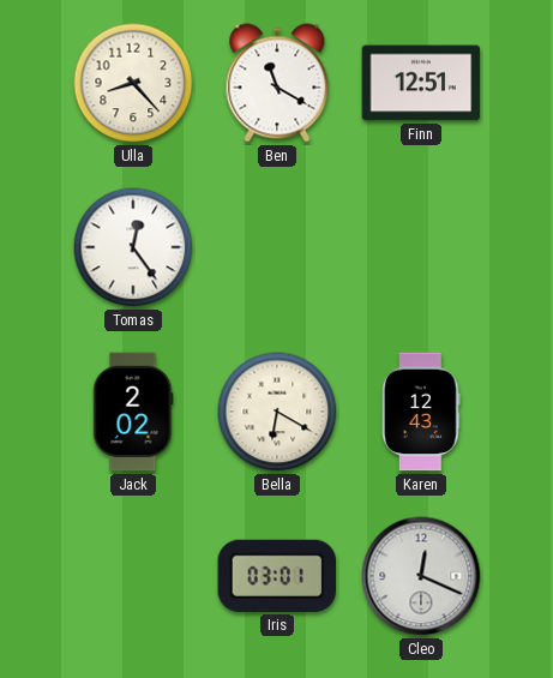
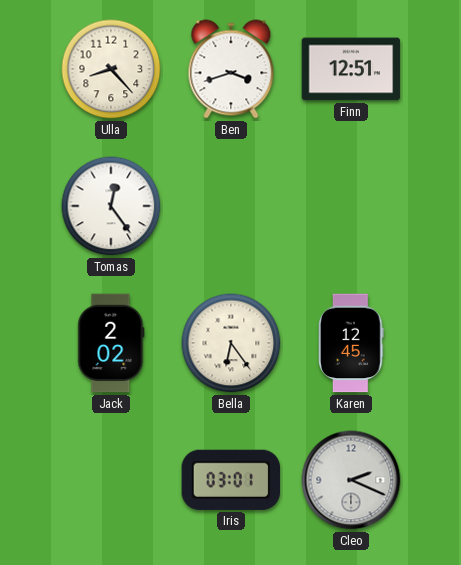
Ben: 11:20 -> 3:42
Bella: 6:20 -> 6:24
Karen: 12:43 -> 12:45
Cleo: 12:19 -> 2:19
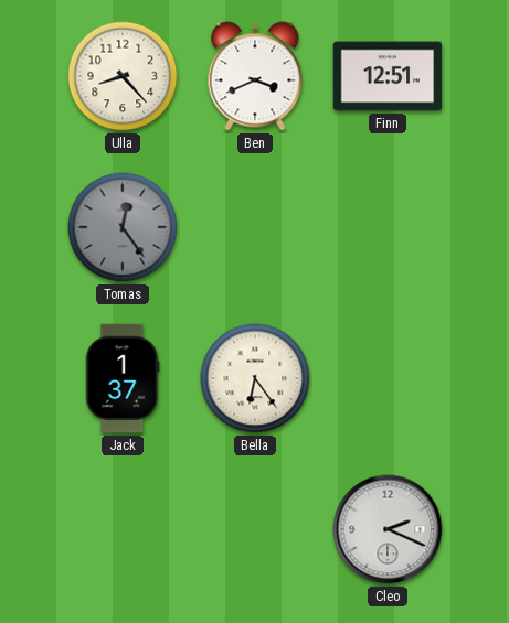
Ben: 3:42 -> 3:41
Tomas dial: white -> grey
Jack: 2:02 -> 1:37
Karen: 12:45 -> none
Iris: 03:01 -> none
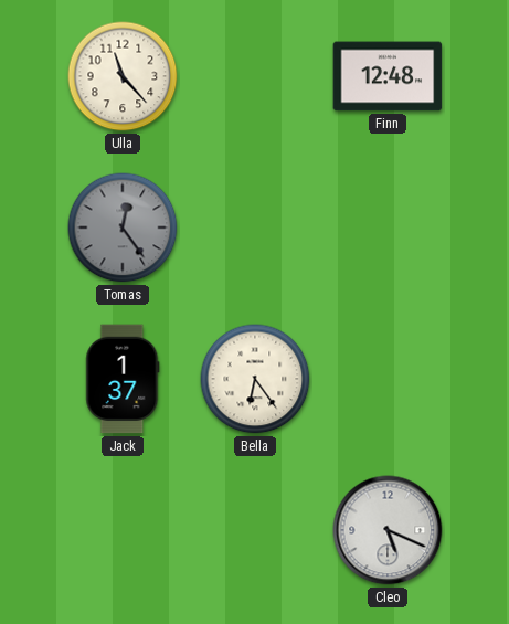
Ulla: 8:23 -> 11:23
Ben: 3:41 -> none
Finn: 12:51 -> 12:48
Cleo: 2:19 -> 5:19
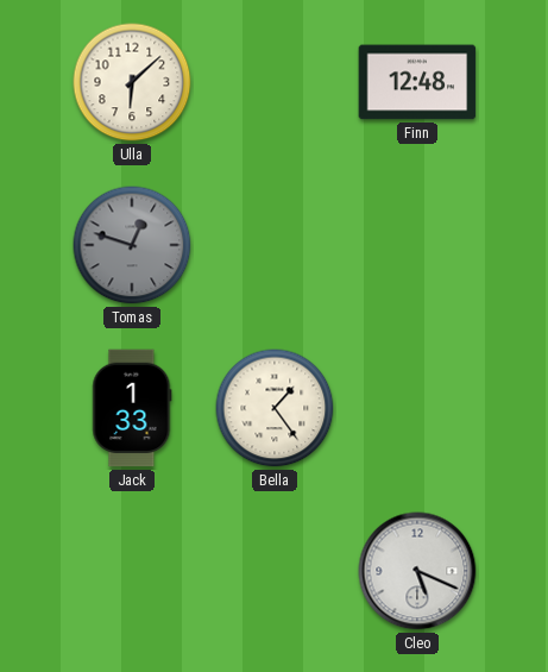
Ulla: 11:23 -> 6:08
Tomas: 12:24 -> 12:48
Jack: 1:37 -> 1:33
Bella: 6:24 -> 1:24
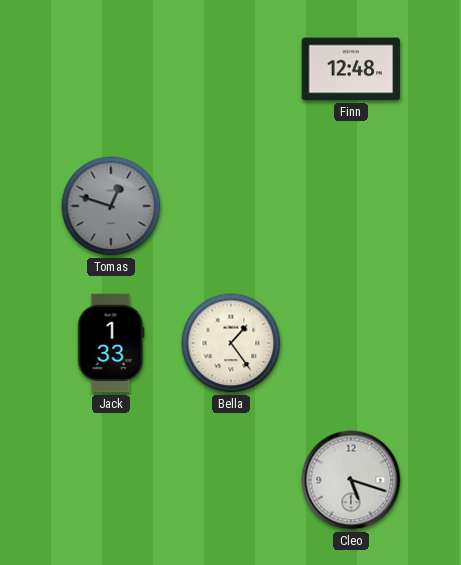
Ulla: 6:08 -> none
Cleo: 5:19 -> 5:18
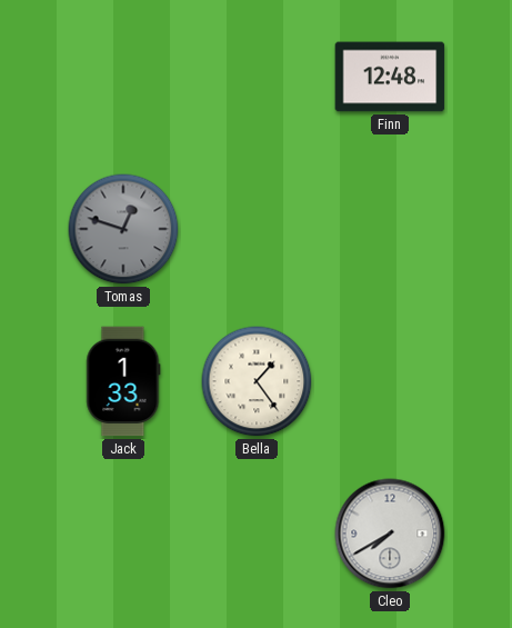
Cleo: 5:18 -> 7:40
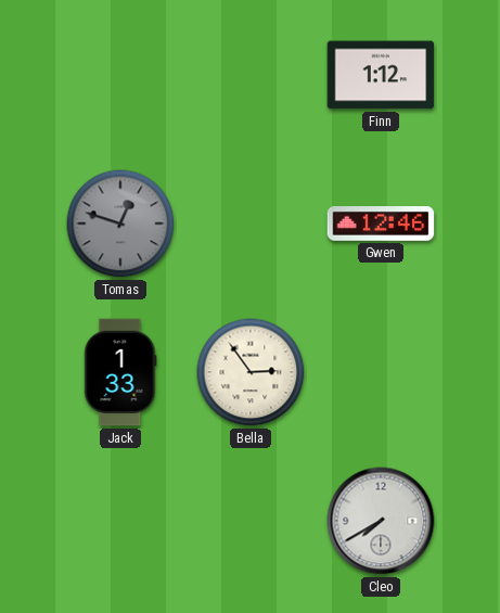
Finn: 12:48 -> 1:12
Gwen: none -> 12:46
Bella: 1:24 -> 2:54
